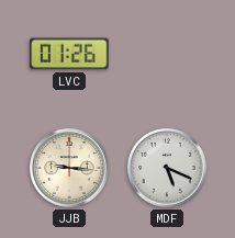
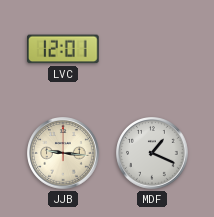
LVC: 01:26 -> 12:01
MDF: 5:19 -> 1:19
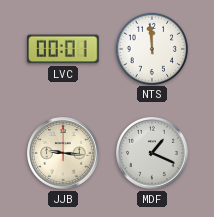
LVC: 12:01 -> 00:01
NTS: none -> 11:59
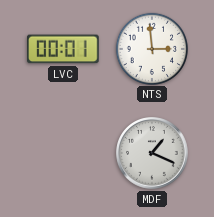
NTS: 11:59 -> 2:59
JJB: 9:16 -> none
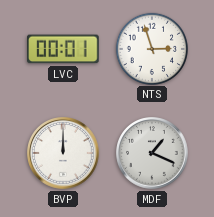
NTS: 2:59 -> 2:57
BVP: none -> 12:00
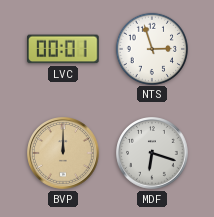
BVP dial: white -> champagne
MDF: 1:19 -> 6:18
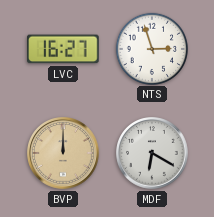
LVC: 00:01 -> 16:27
MDF: 6:18 -> 6:20
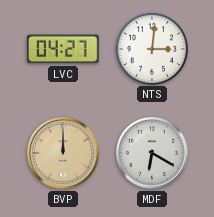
LVC: 16:27 -> 04:27
NTS: 2:57 -> 3:01
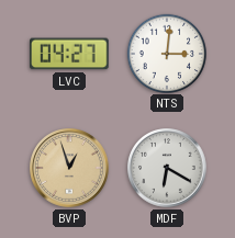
BVP: 12:00 -> 12:57
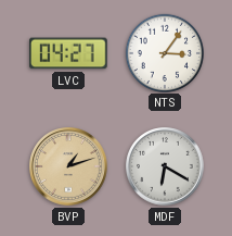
NTS: 3:01 -> 3:06
BVP: 12:57 -> 1:12
